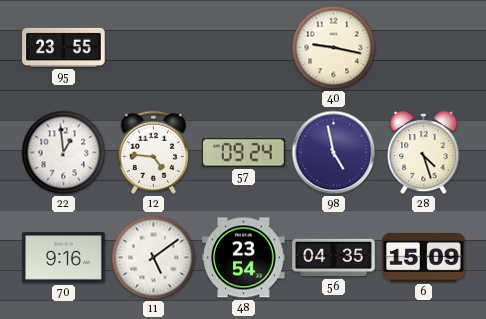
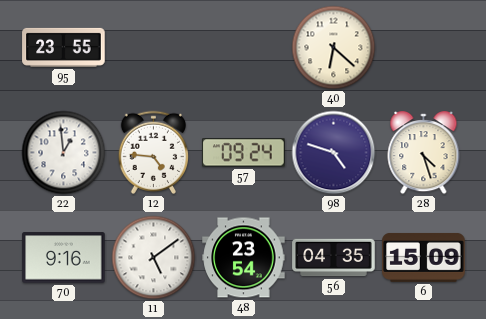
40: 9:17 -> 6:22
98: 4:58 -> 4:48
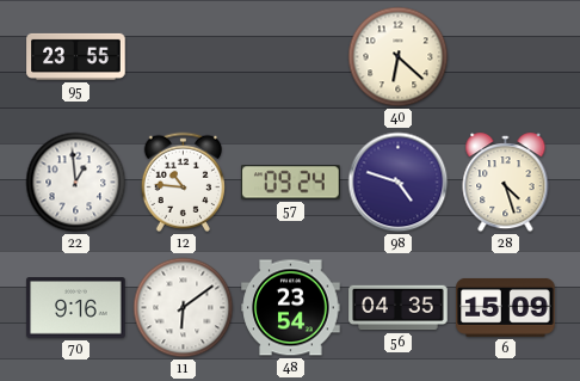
12: 4:46 -> 10:46
11: 5:09 -> 6:09
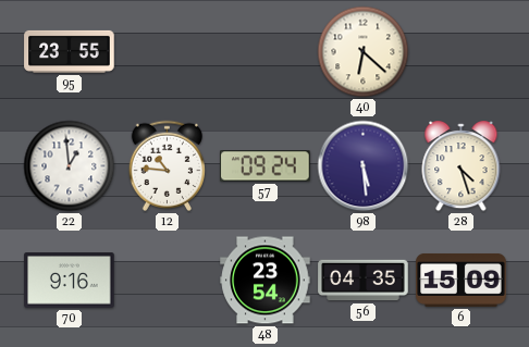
98: 4:48 -> 5:29
11: 6:09 -> none
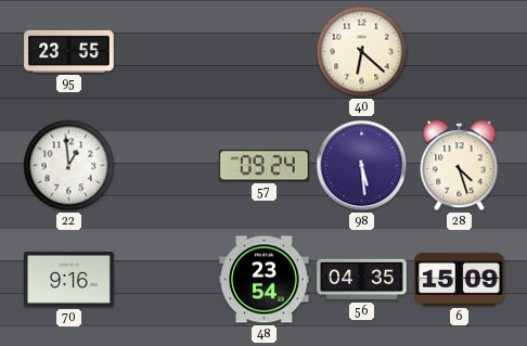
12: 10:46 -> none
